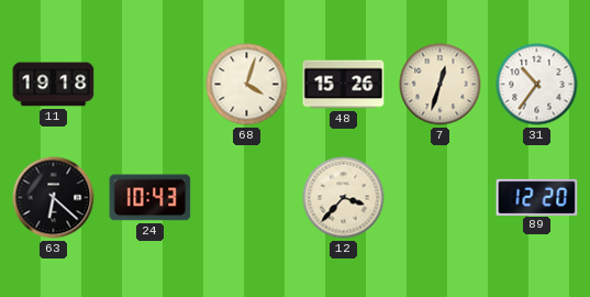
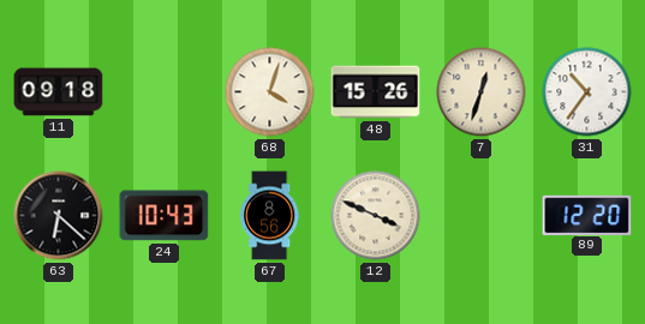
11: 19:18 -> 09:18
67: none -> 8:56
12: 3:37 -> 3:49
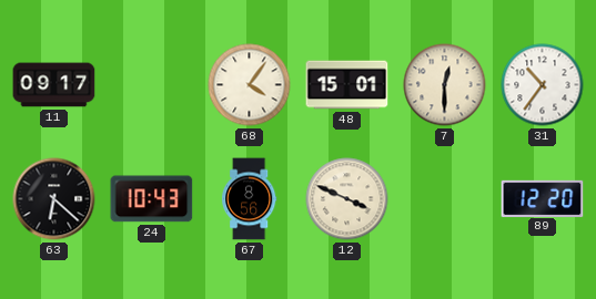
11: 09:18 -> 09:17
68: 4:03 -> 4:06
48: 15:26 -> 15:01
7: 12:33 -> 12:30
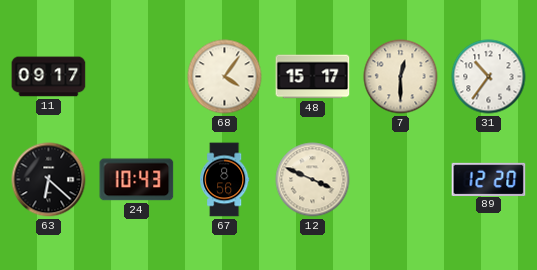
48: 15:01 -> 15:17
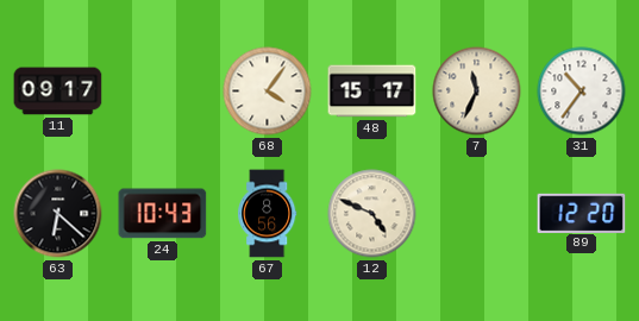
7: 12:30 -> 11:34
12: 3:49 -> 4:49
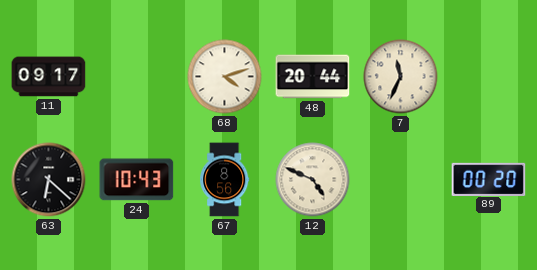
68: 4:06 -> 4:12
48: 15:17 -> 20:44
31: 10:36 -> none
89: 12:20 -> 00:20
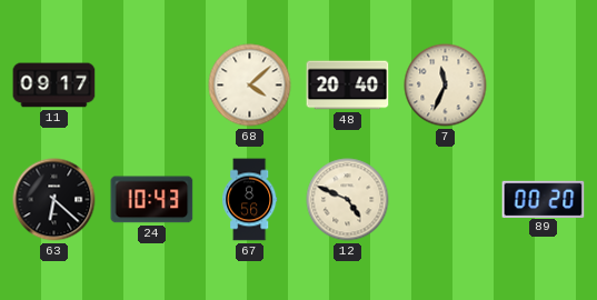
68: 4:12 -> 4:08
48: 20:44 -> 20:40
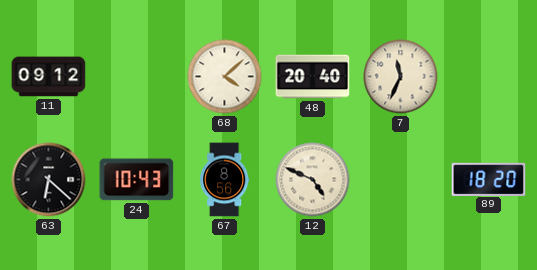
11: 09:17 -> 09:12
89: 00:20 -> 18:20
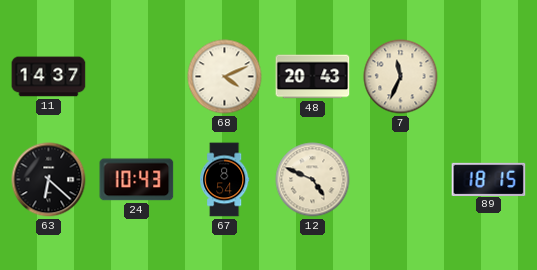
11: 09:12 -> 14:37
68: 4:08 -> 4:11
48: 20:40 -> 20:43
67: 8:56 -> 8:54
89: 18:20 -> 18:15
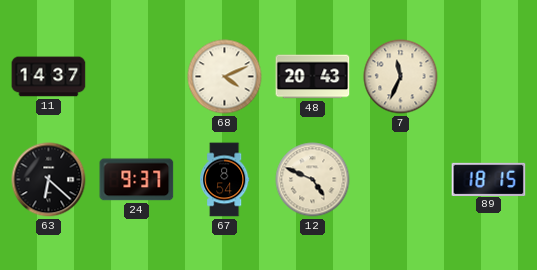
24: 10:43 -> 9:37
